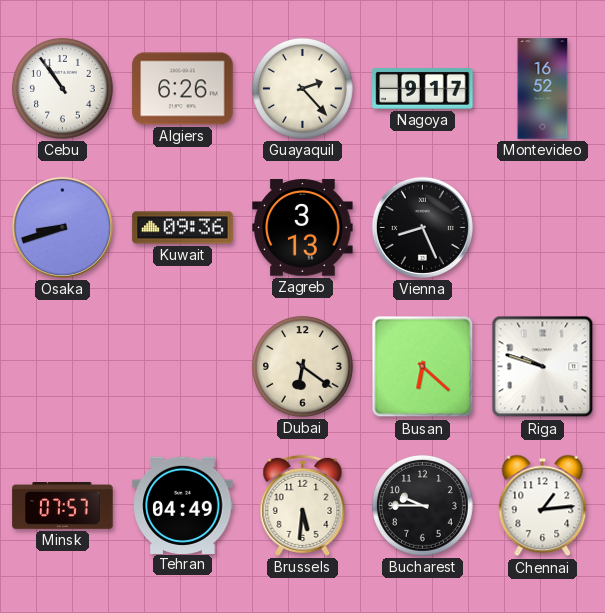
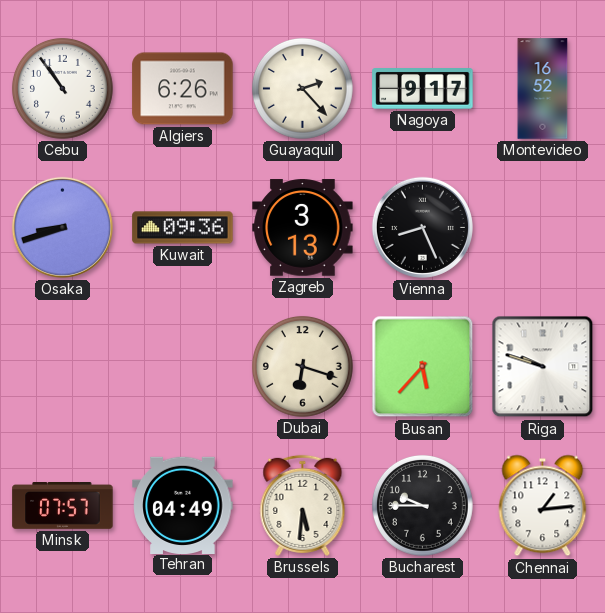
Dubai: 6:21 -> 6:18
Busan: 6:22 -> 5:37
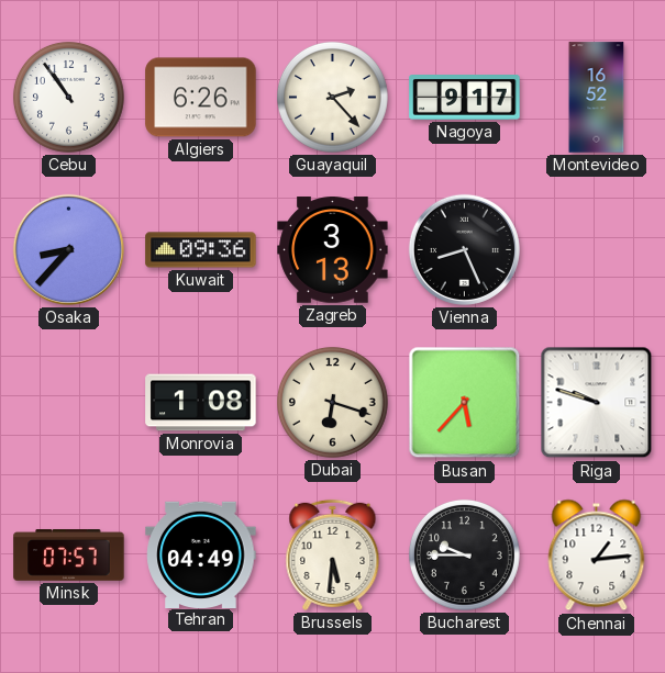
Osaka: 8:42 -> 8:37
Monrovia: none -> 1:08
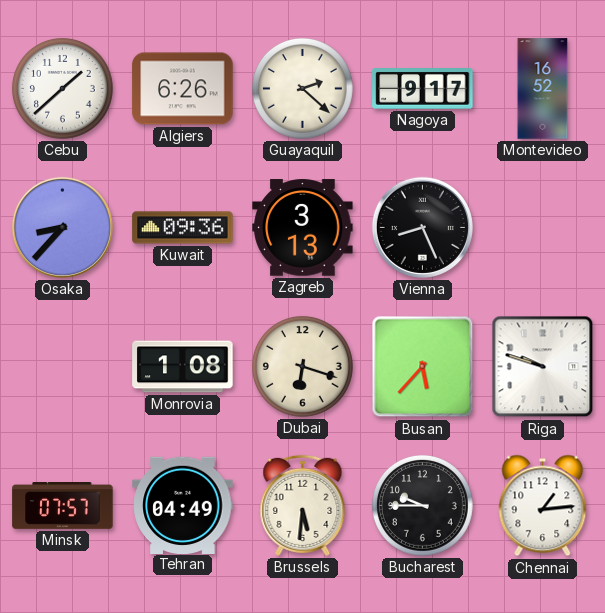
Cebu: 10:54 -> 1:38
Guayaquil: 2:23 -> 2:22
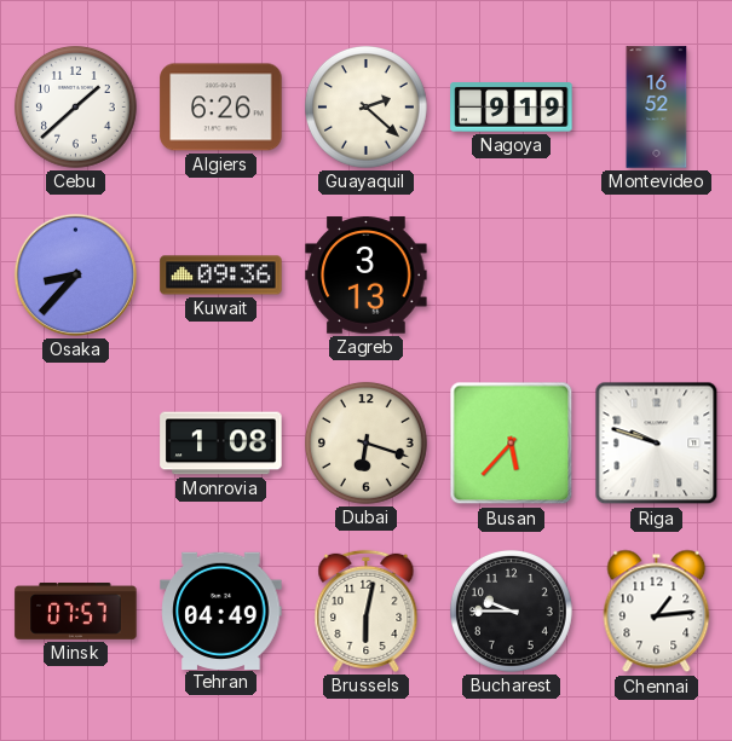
Nagoya: 9:17 -> 9:19
Vienna: 8:26 -> none
Brussels: 5:31 -> 6:02
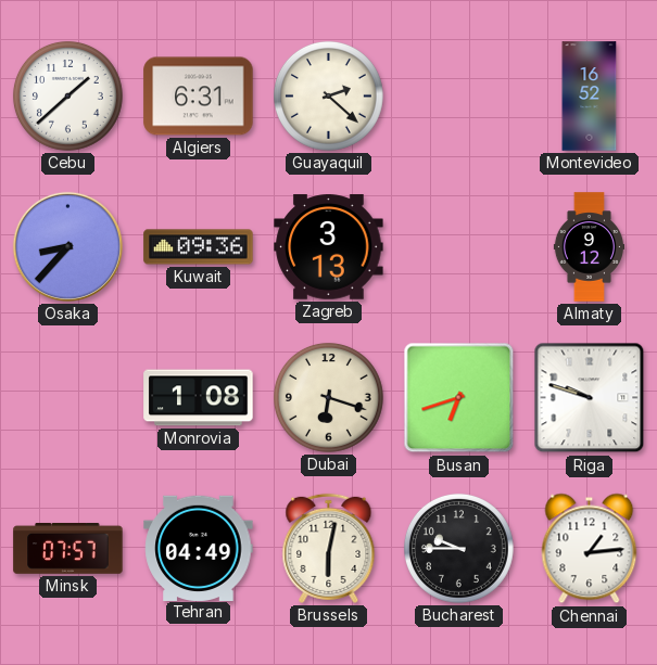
Algiers: 6:26 -> 6:31
Nagoya: 9:19 -> none
Almaty: none -> 9:12
Busan: 5:37 -> 6:42
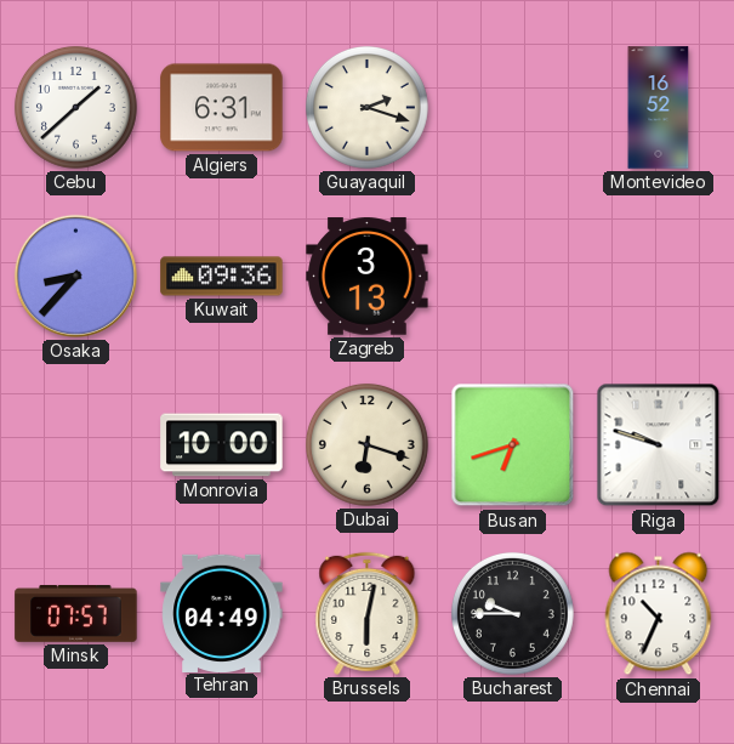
Guayaquil: 2:22 -> 2:18
Almaty: 9:12 -> none
Monrovia: 1:08 -> 10:00
Chennai: 1:14 -> 10:34
